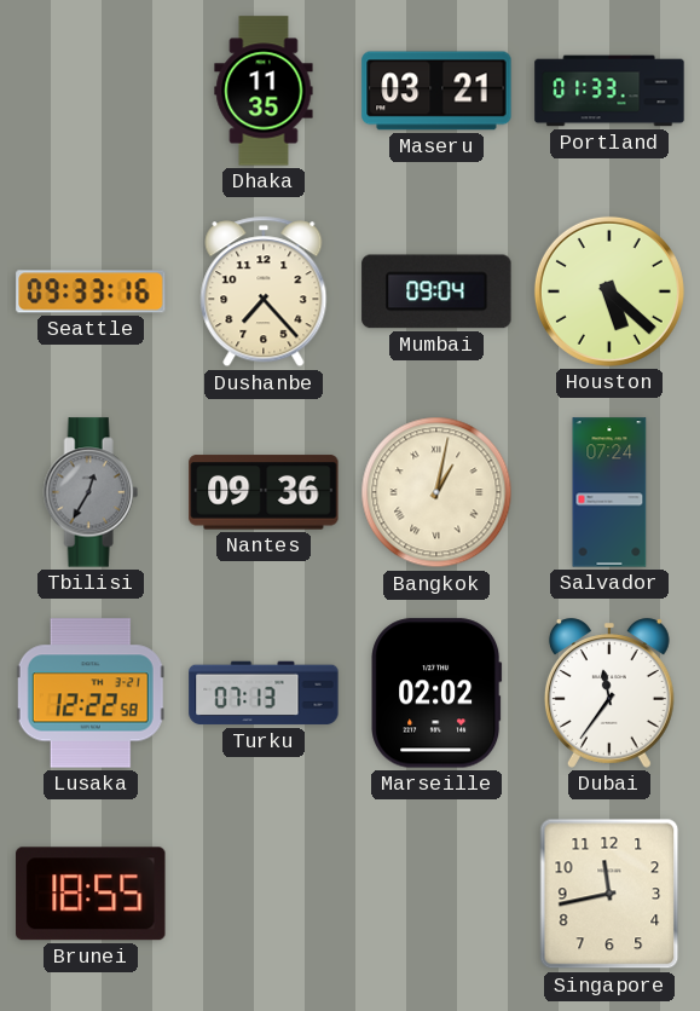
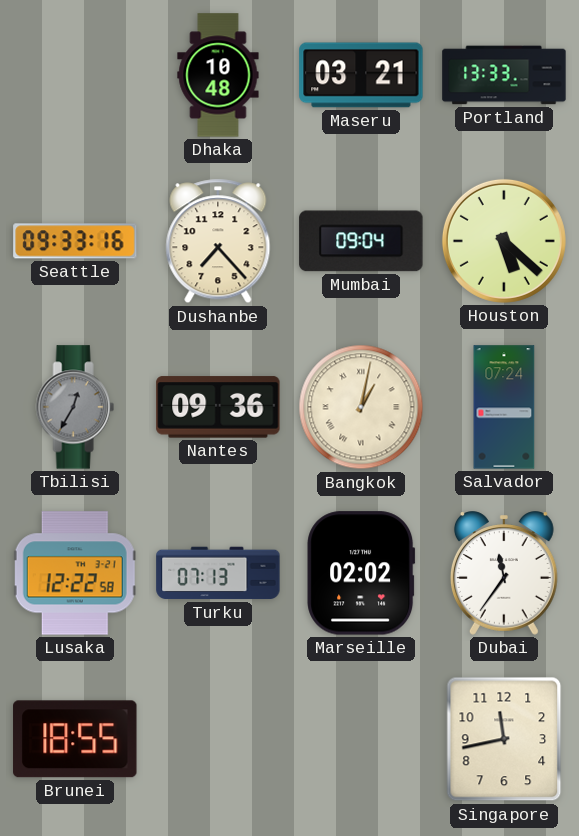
Dhaka: 11:35 -> 10:48
Portland: 01:33 -> 13:33
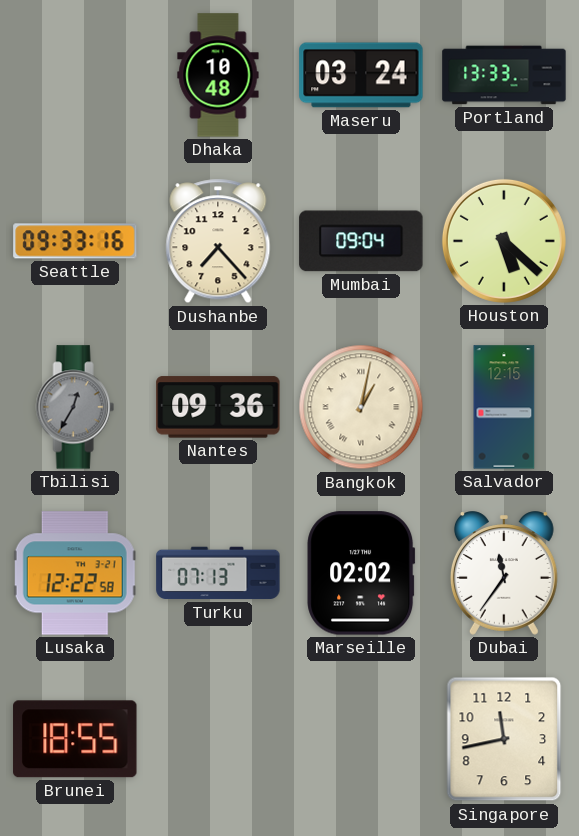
Maseru: 03:21 -> 03:24
Salvador: 07:24 -> 12:15
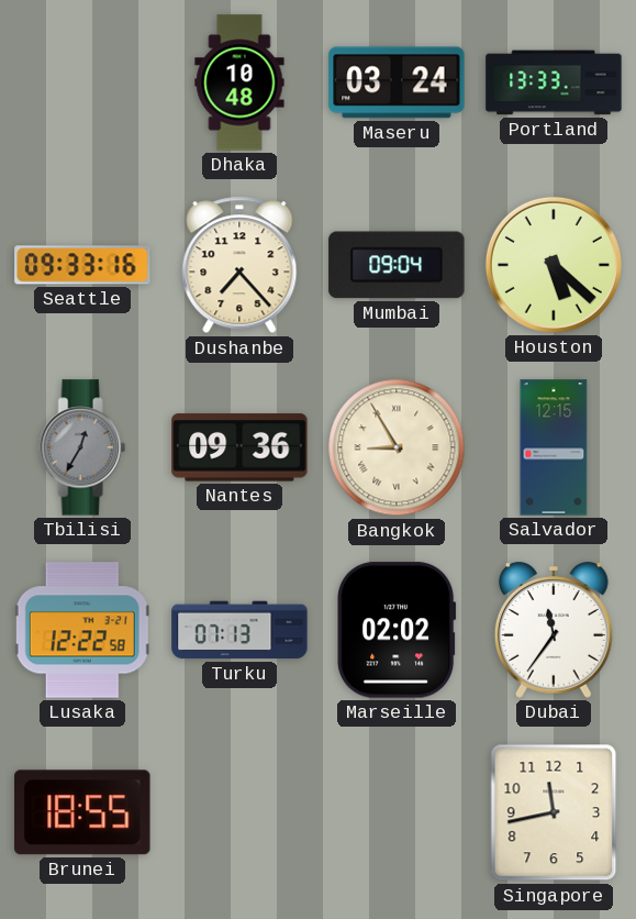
Bangkok: 1:02 -> 8:55
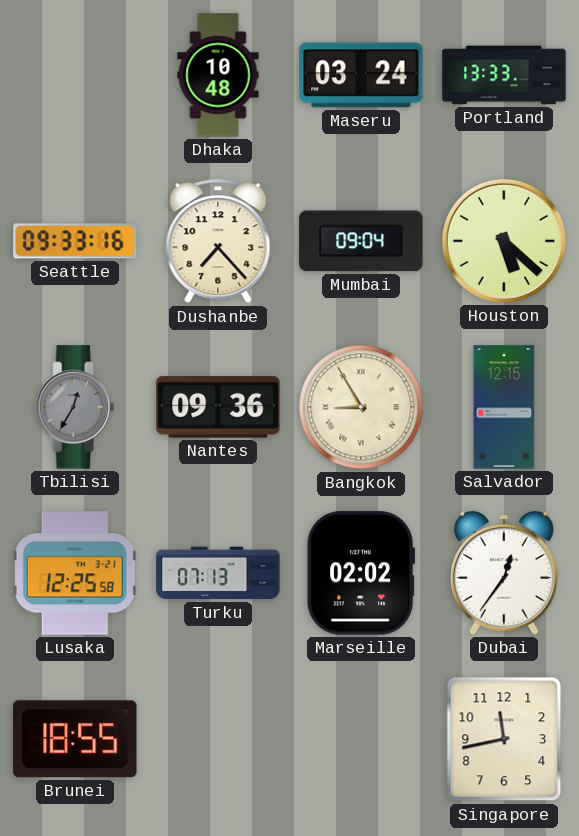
Lusaka: 12:22 -> 12:25
Dubai: 11:36 -> 12:36
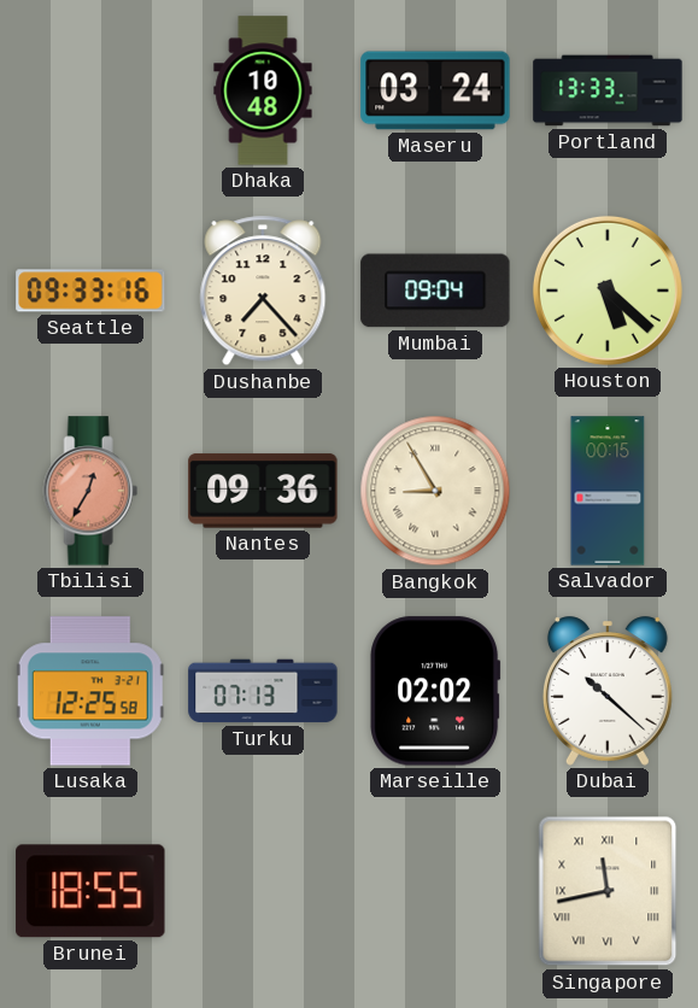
Tbilisi dial: grey -> salmon
Salvador: 12:15 -> 00:15
Dubai: 12:36 -> 10:22
Singapore numerals: Arabic -> Roman
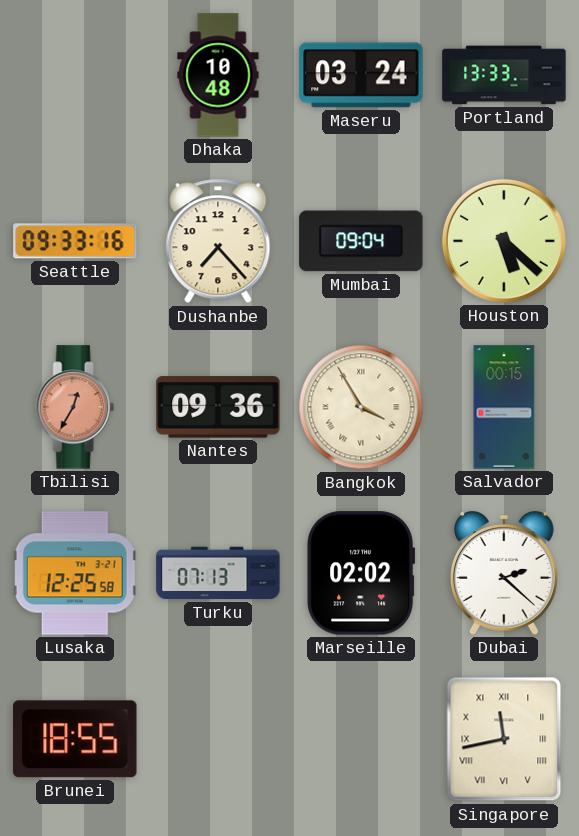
Bangkok: 8:55 -> 3:55
Dubai: 10:22 -> 2:22
